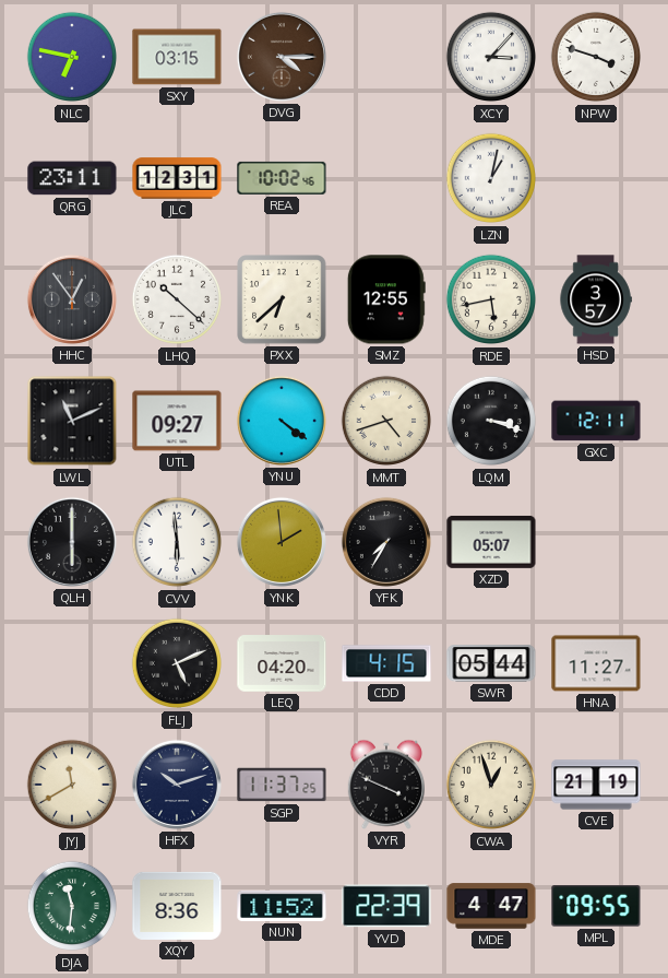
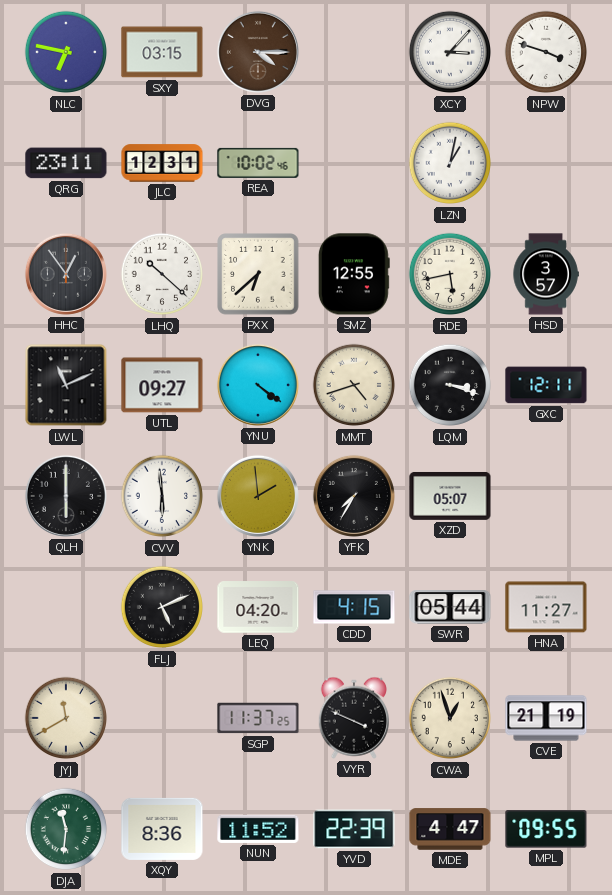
HFX: 10:12 -> none
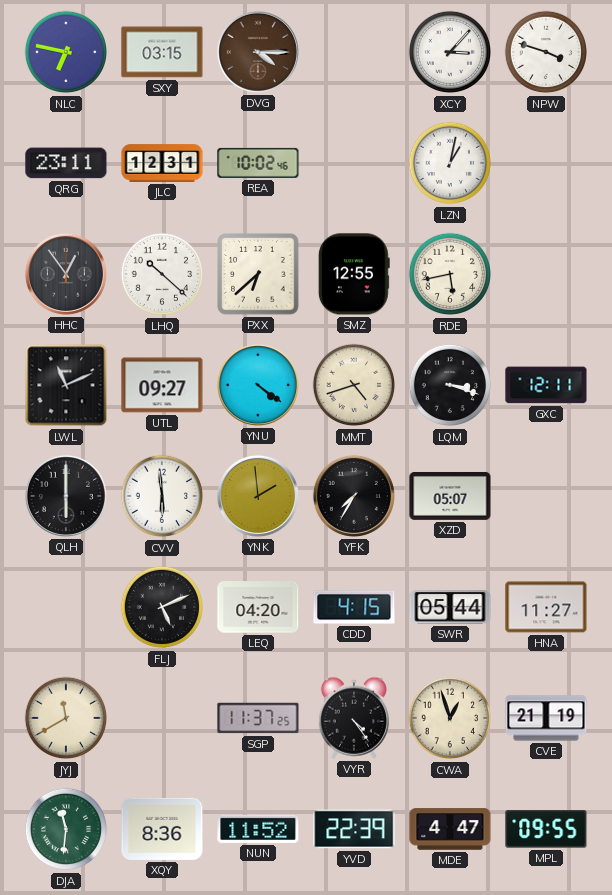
HSD: 3:57 -> none
VYR: 3:49 -> 4:24
